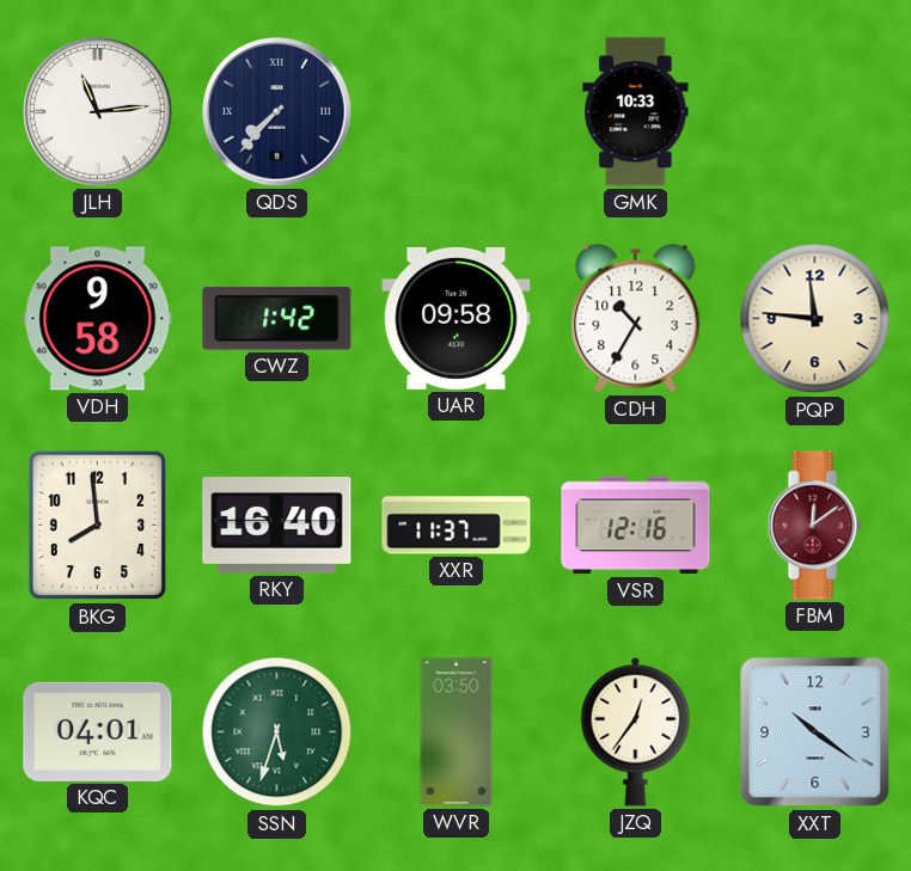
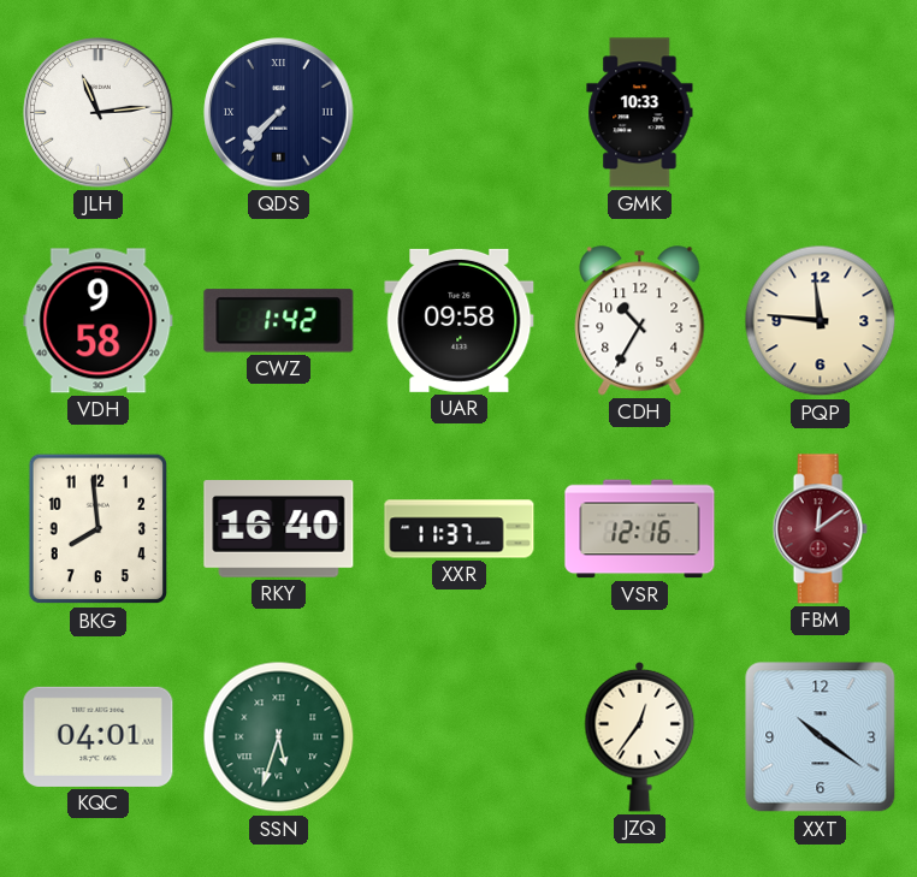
WVR: 03:50 -> none
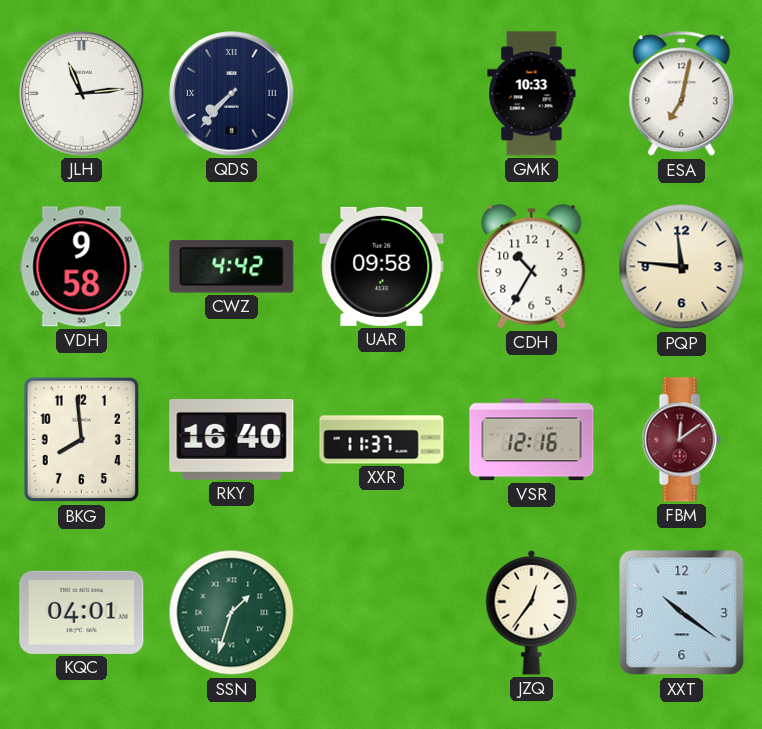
ESA: none -> 7:02
CWZ: 1:42 -> 4:42
SSN: 5:33 -> 1:33
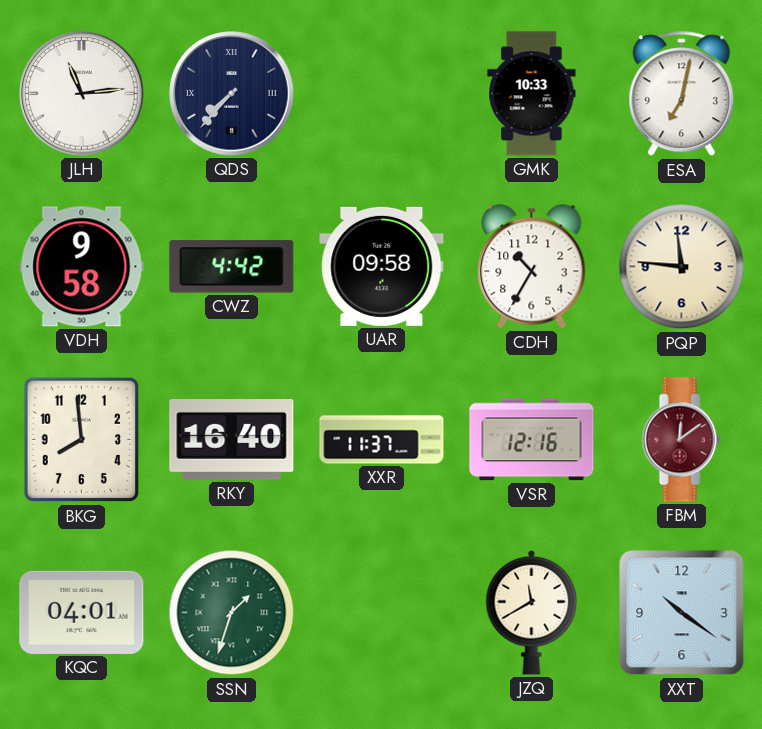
JZQ: 12:36 -> 11:40
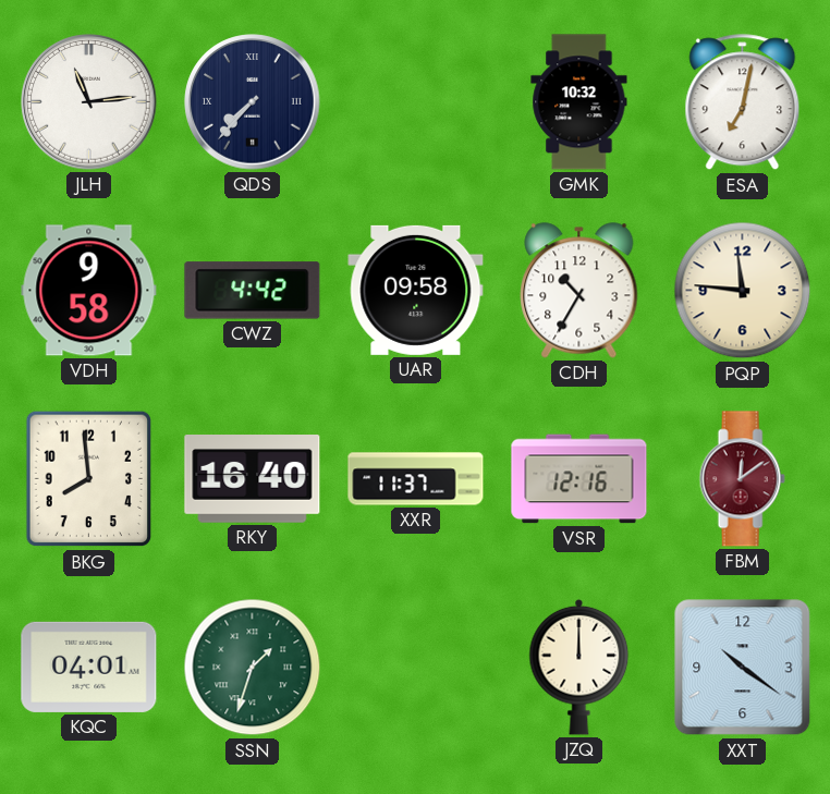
GMK: 10:33 -> 10:32
JZQ: 11:40 -> 12:00
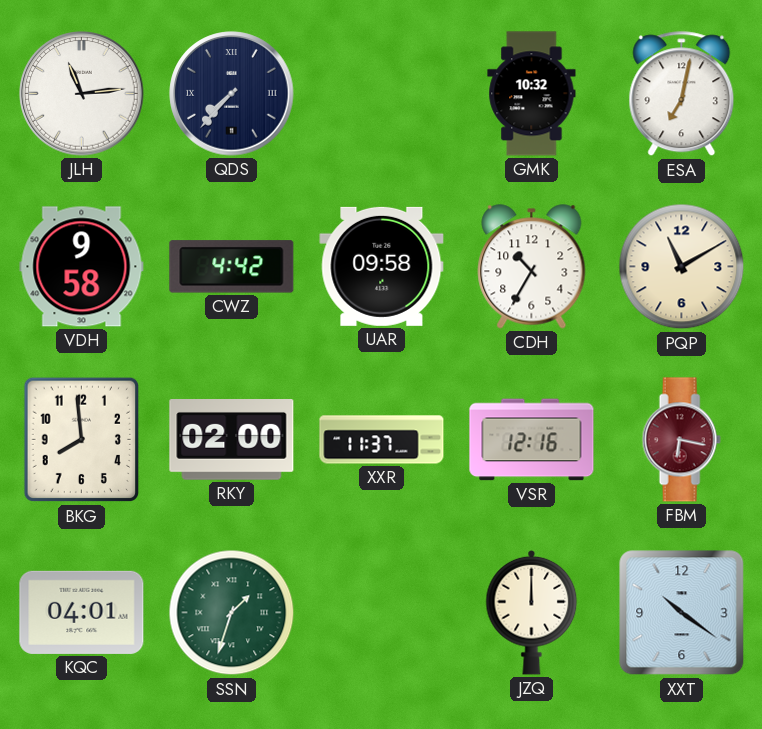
PQP: 11:46 -> 11:10
RKY: 16:40 -> 02:00
FBM: 12:09 -> 6:17
